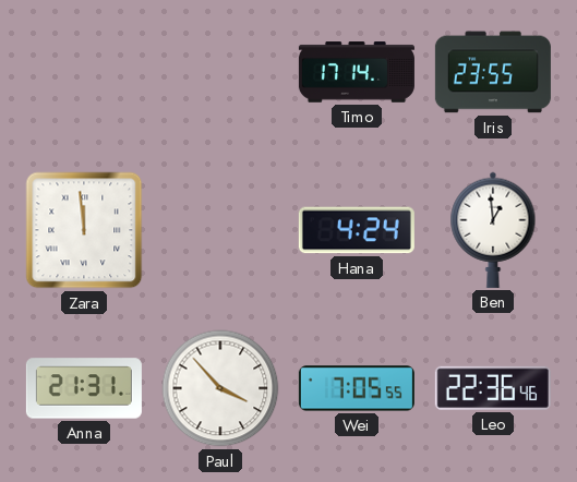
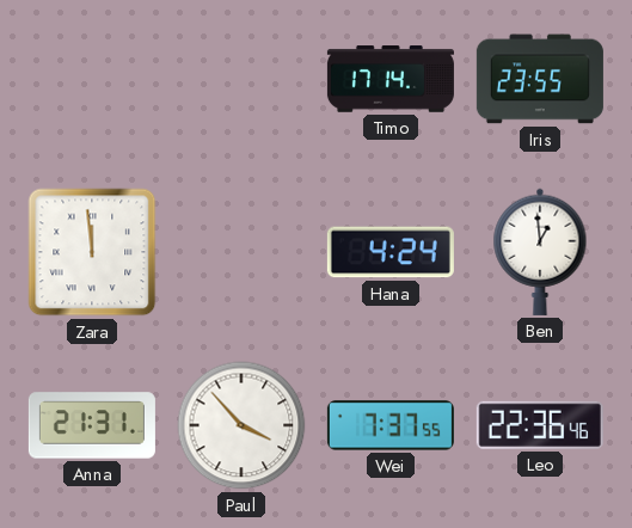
Wei: 7:05 -> 7:37
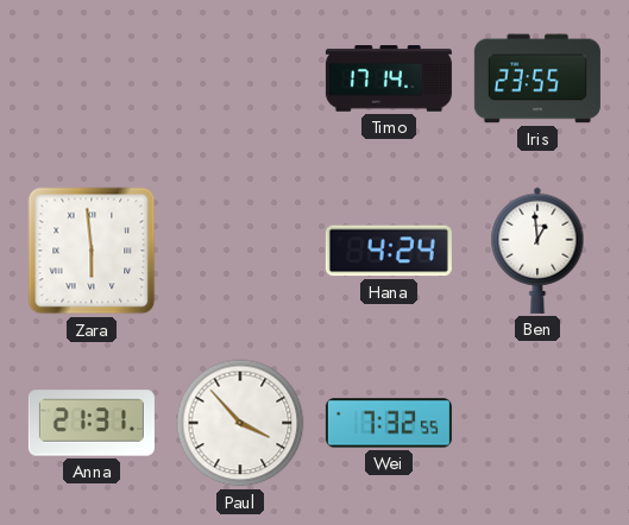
Zara: 11:59 -> 5:59
Wei: 7:37 -> 7:32
Leo: 22:36 -> none
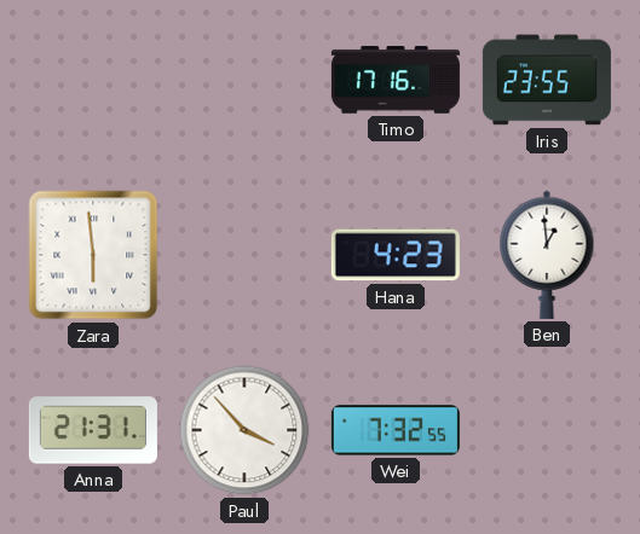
Timo: 17:14 -> 17:16
Hana: 4:24 -> 4:23
